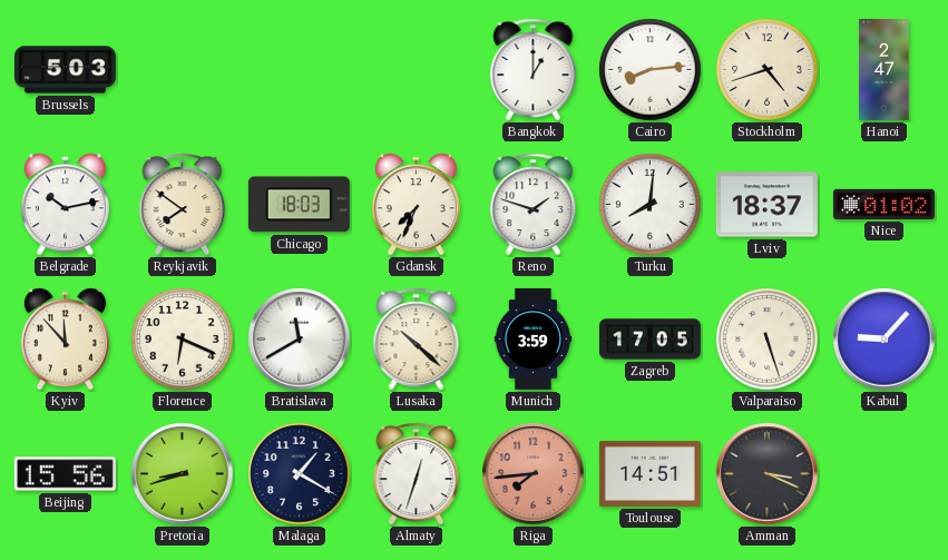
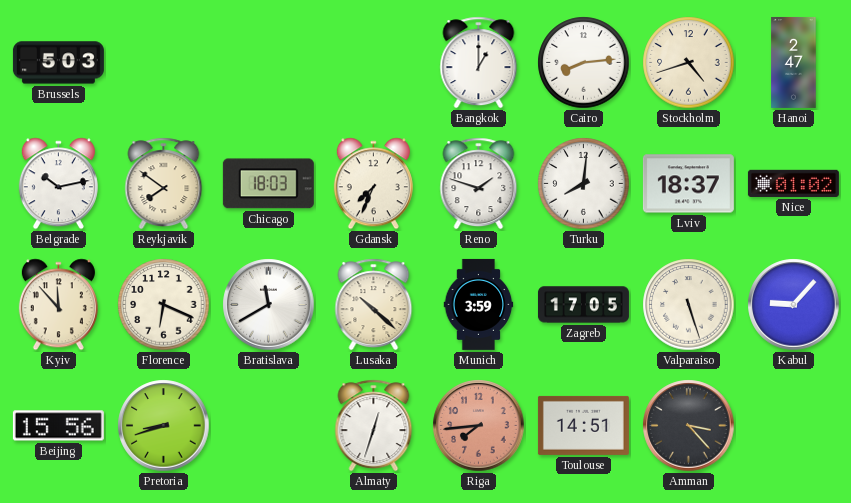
Malaga: 1:20 -> none
Amman: 3:19 -> 3:23
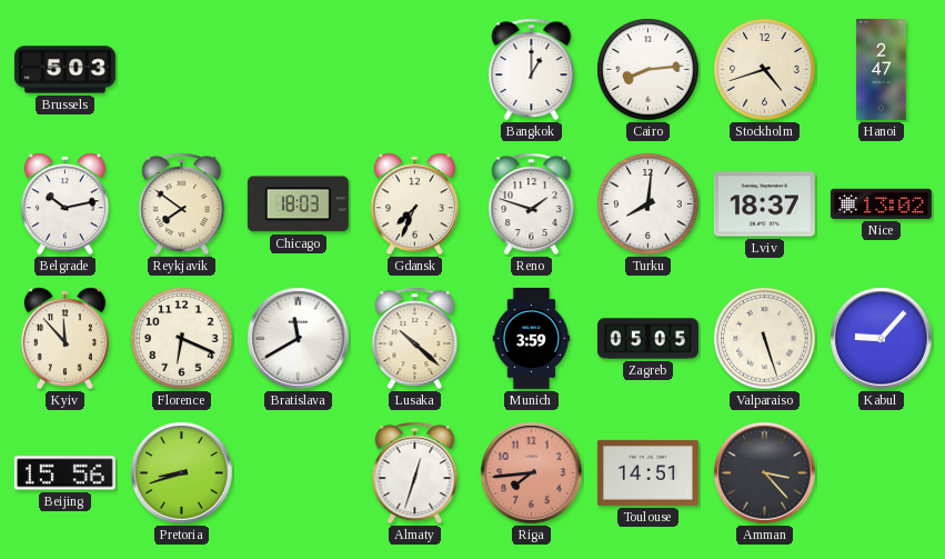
Nice: 01:02 -> 13:02
Zagreb: 17:05 -> 05:05
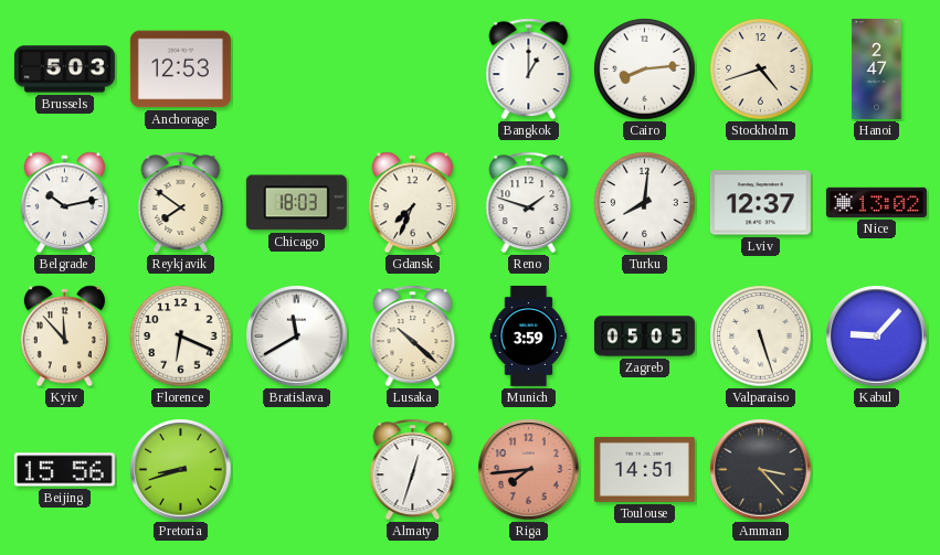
Anchorage: none -> 12:53
Lviv: 18:37 -> 12:37
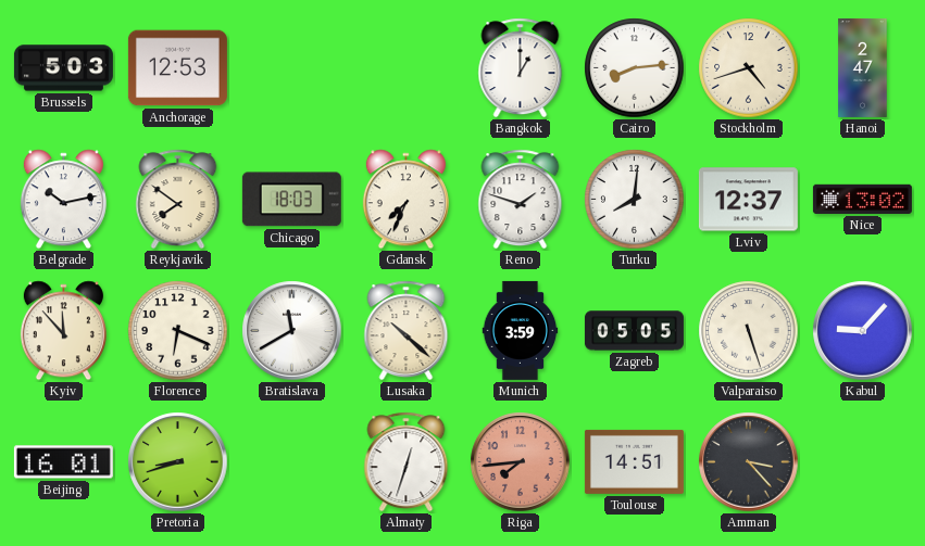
Beijing: 15:56 -> 16:01
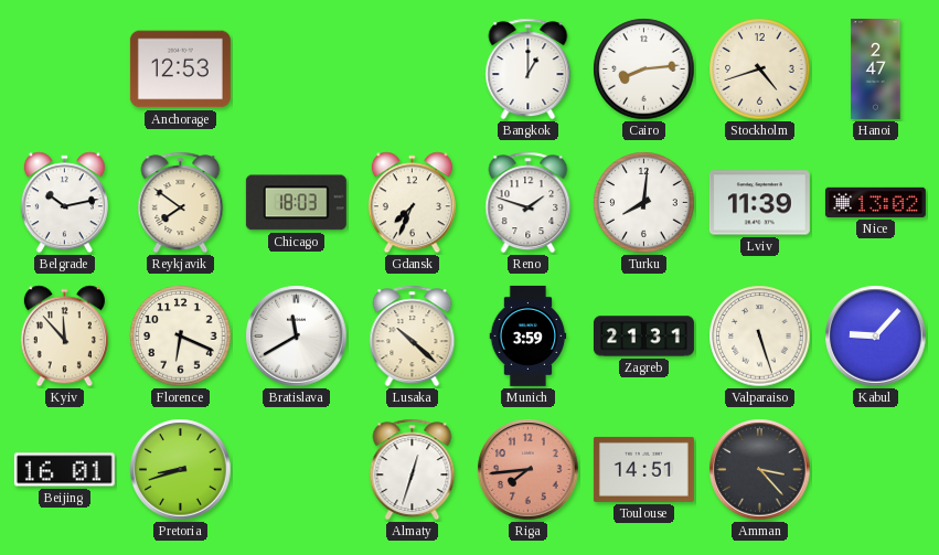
Brussels: 5:03 -> none
Lviv: 12:37 -> 11:39
Zagreb: 05:05 -> 21:31
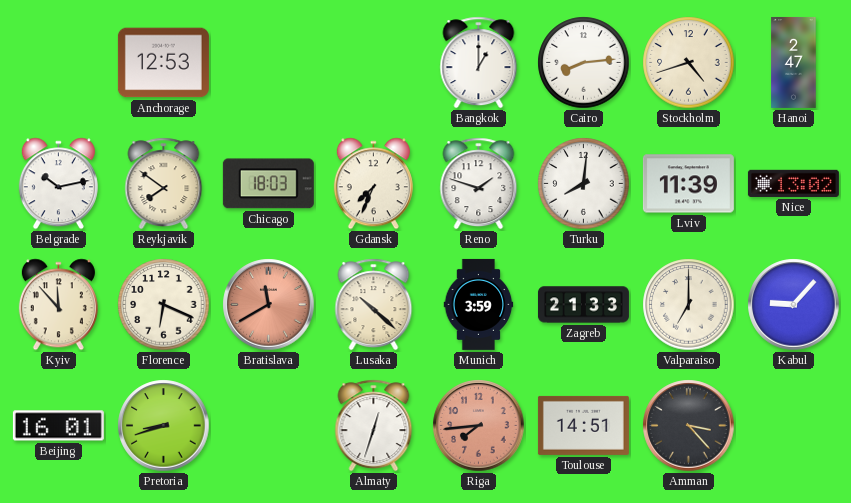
Bratislava dial: white -> salmon
Zagreb: 21:31 -> 21:33
Valparaiso: 5:27 -> 7:00
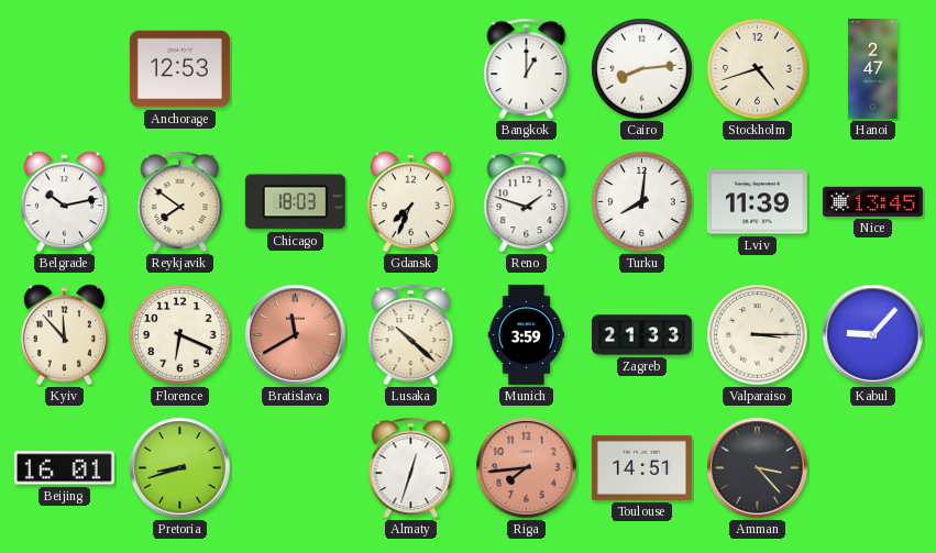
Nice: 13:02 -> 13:45
Valparaiso: 7:00 -> 3:15
